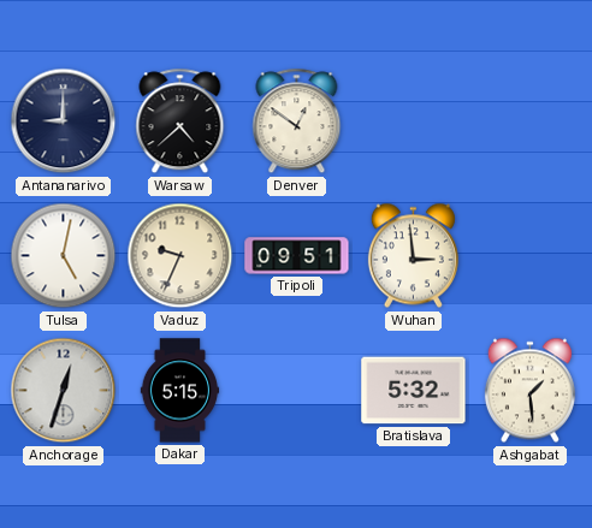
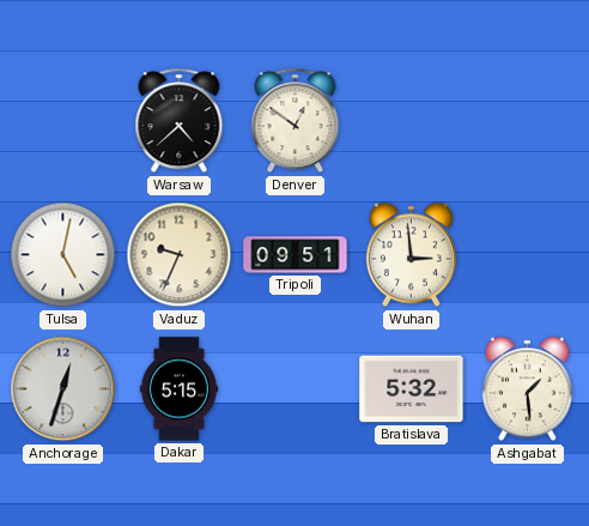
Antananarivo: 9:00 -> none
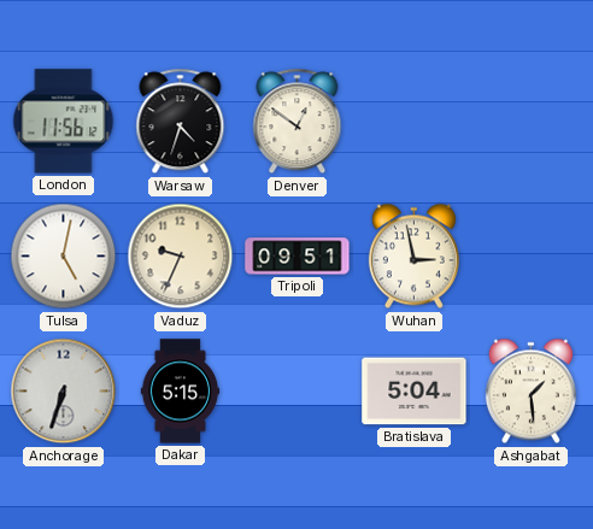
London: none -> 11:56
Warsaw: 4:38 -> 4:33
Wuhan: 2:59 -> 2:58
Anchorage: 12:33 -> 6:33
Bratislava: 5:32 -> 5:04
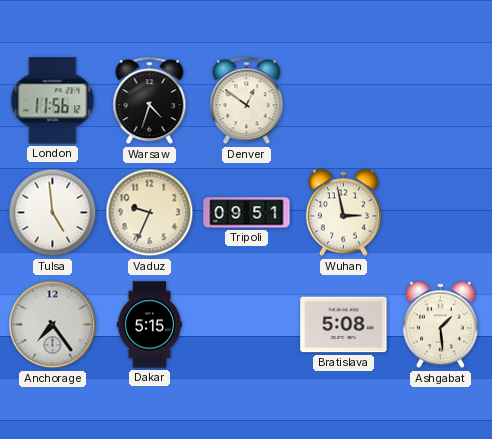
Tulsa: 5:02 -> 4:59
Anchorage: 6:33 -> 7:24
Bratislava: 5:04 -> 5:08
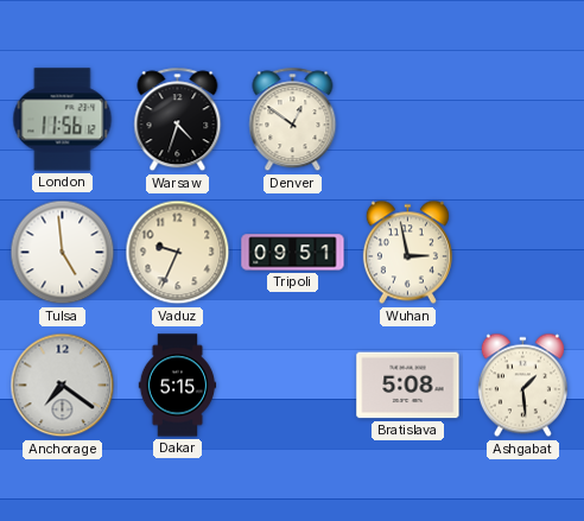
Anchorage: 7:24 -> 7:21
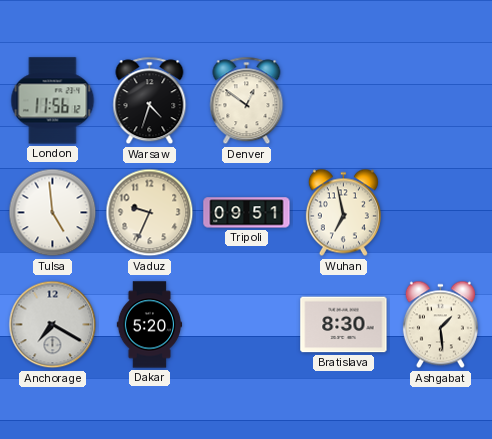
Wuhan: 2:58 -> 6:58
Anchorage: 7:21 -> 7:20
Dakar: 5:15 -> 5:20
Bratislava: 5:08 -> 8:30
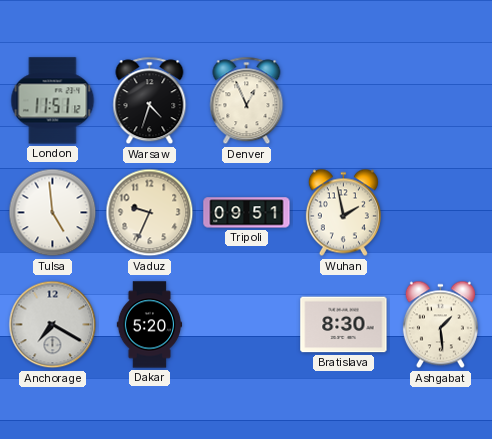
London: 11:56 -> 11:51
Denver: 12:51 -> 12:56
Wuhan: 6:58 -> 1:58
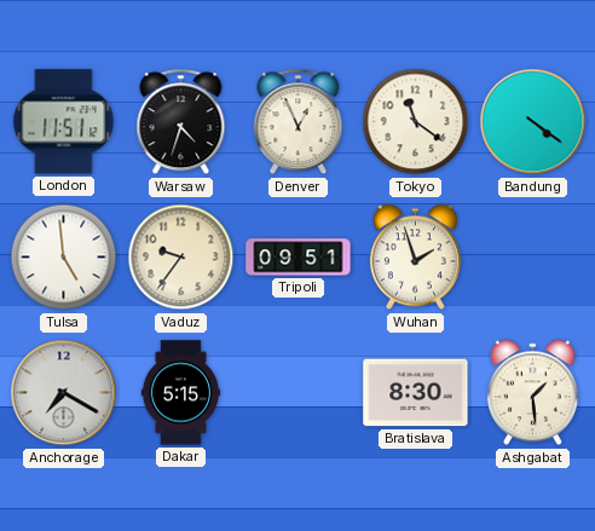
Tokyo: none -> 11:21
Bandung: none -> 4:21
Vaduz: 9:34 -> 9:36
Wuhan: 1:58 -> 1:57
Dakar: 5:20 -> 5:15
